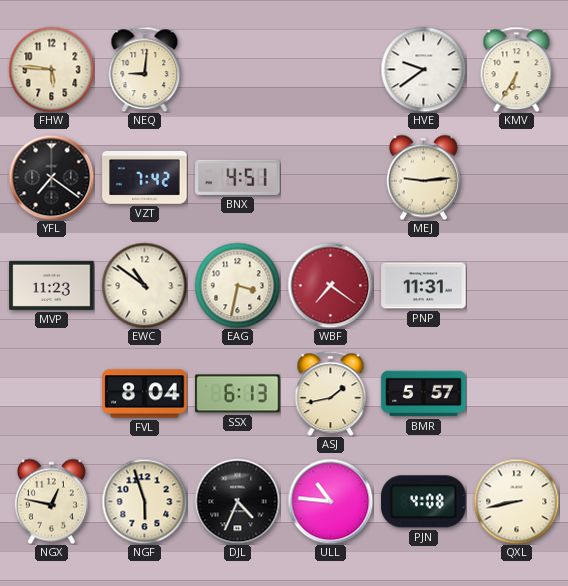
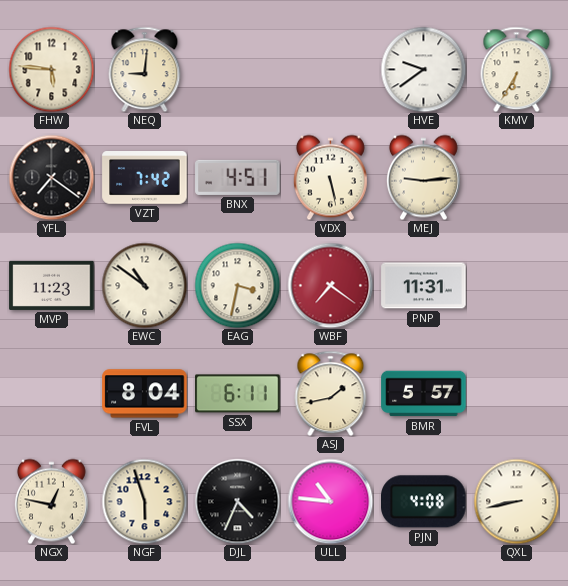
VDX: none -> 5:28
SSX: 6:13 -> 6:11
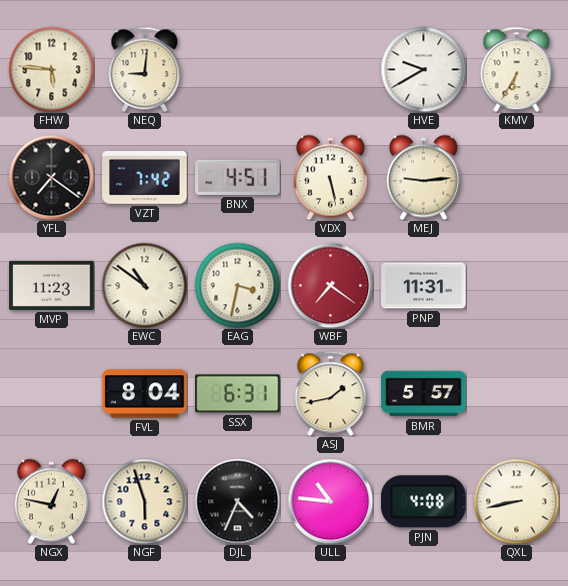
HVE: 9:39 -> 9:40
SSX: 6:11 -> 6:31
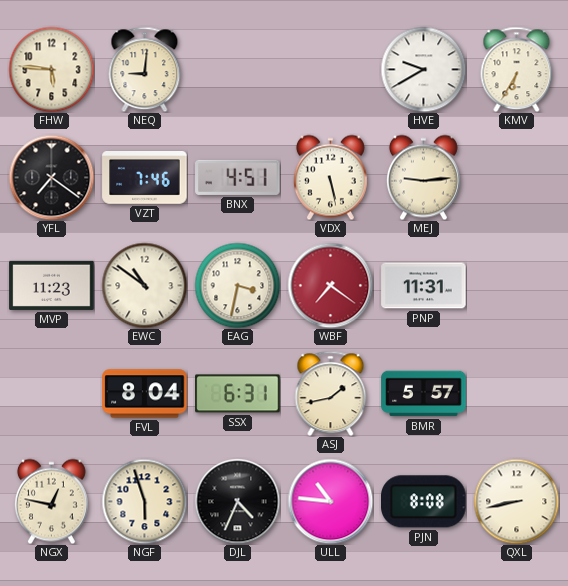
VZT: 7:42 -> 7:46
PJN: 4:08 -> 8:08
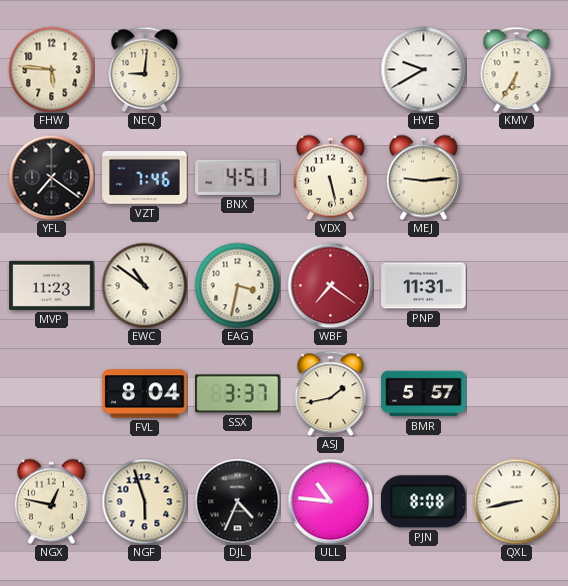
SSX: 6:31 -> 3:37
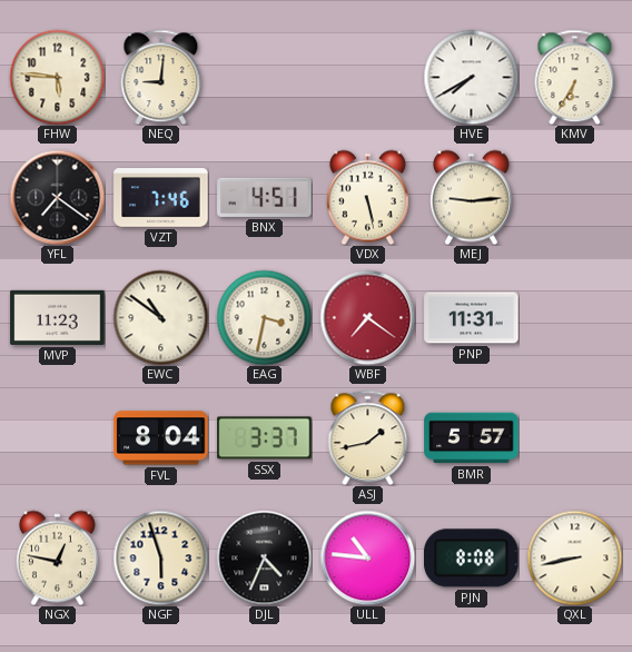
HVE: 9:40 -> 7:40
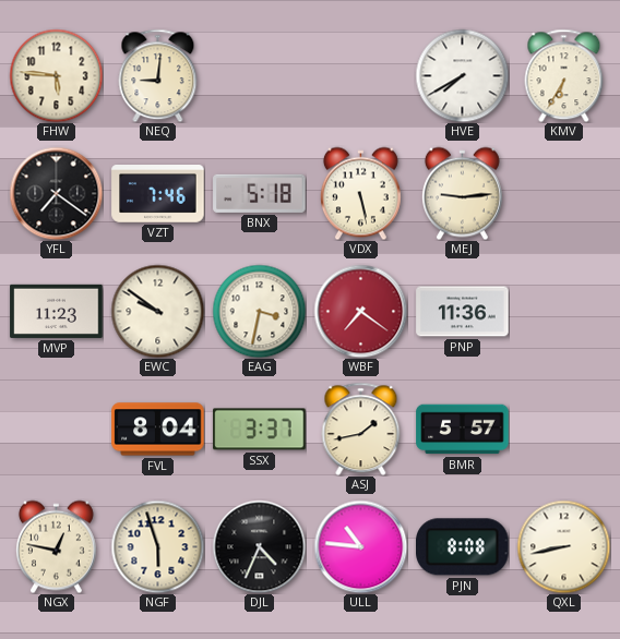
BNX: 4:51 -> 5:18
EWC: 10:51 -> 9:51
PNP: 11:31 -> 11:36
